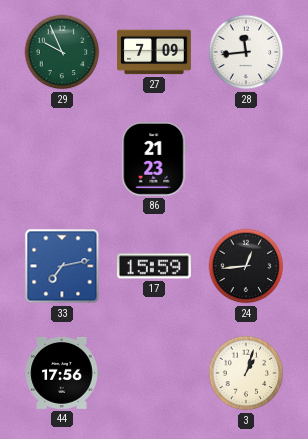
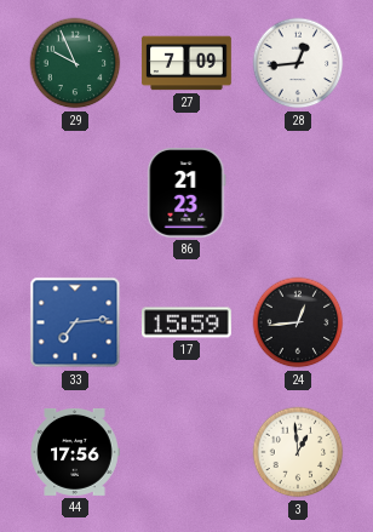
28: 11:44 -> 12:44
33: 7:13 -> 7:14
3: 1:03 -> 12:59
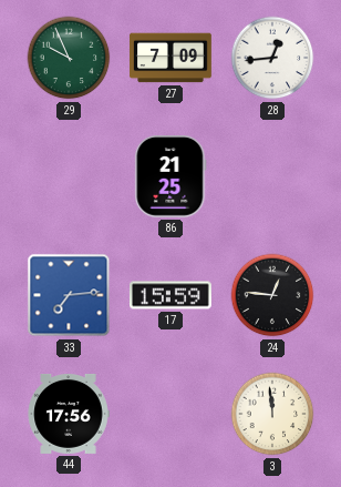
86: 21:23 -> 21:25
24: 12:44 -> 12:46
3: 12:59 -> 11:59
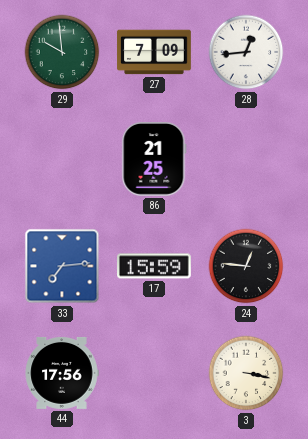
29: 9:56 -> 9:59
3: 11:59 -> 3:17
